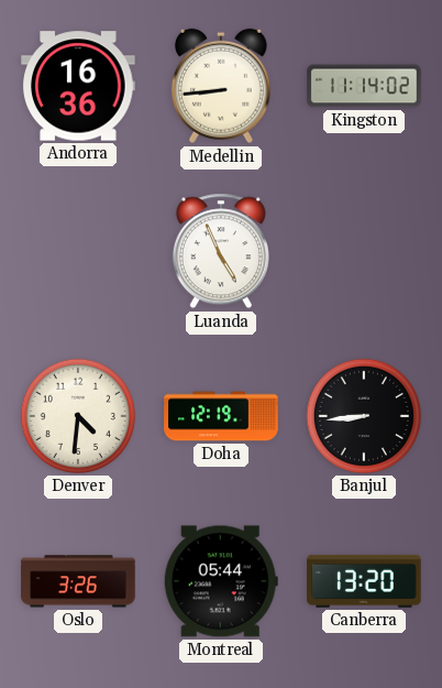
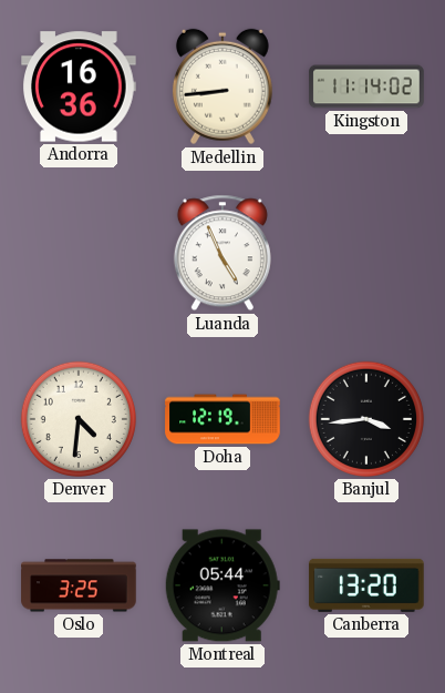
Banjul: 8:44 -> 3:44
Oslo: 3:26 -> 3:25
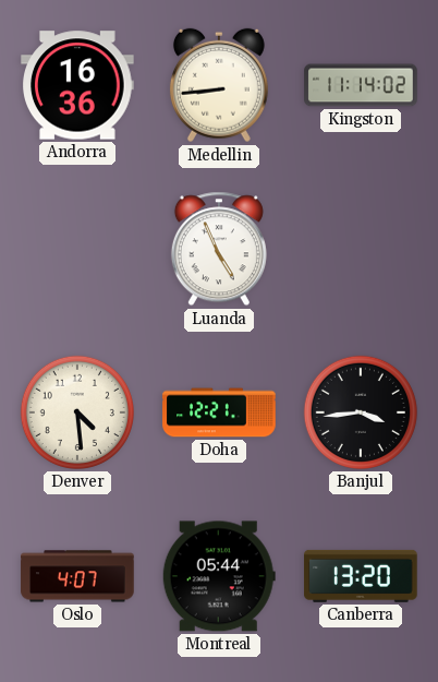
Denver: 4:31 -> 4:29
Doha: 12:19 -> 12:21
Oslo: 3:25 -> 4:07
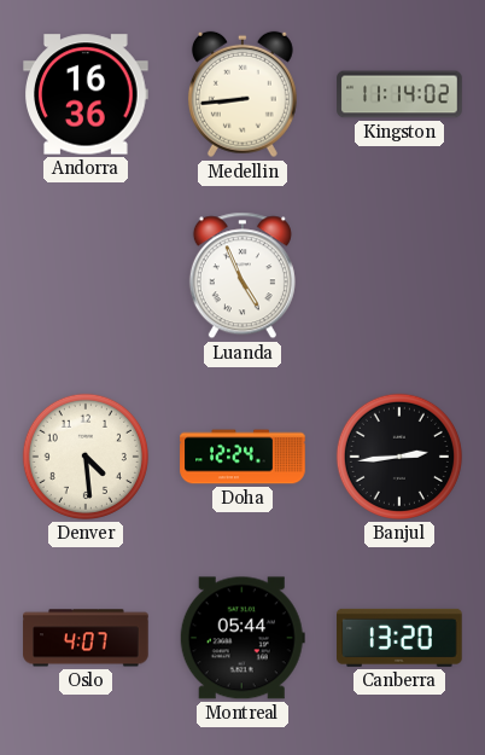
Doha: 12:21 -> 12:24
Banjul: 3:44 -> 2:44
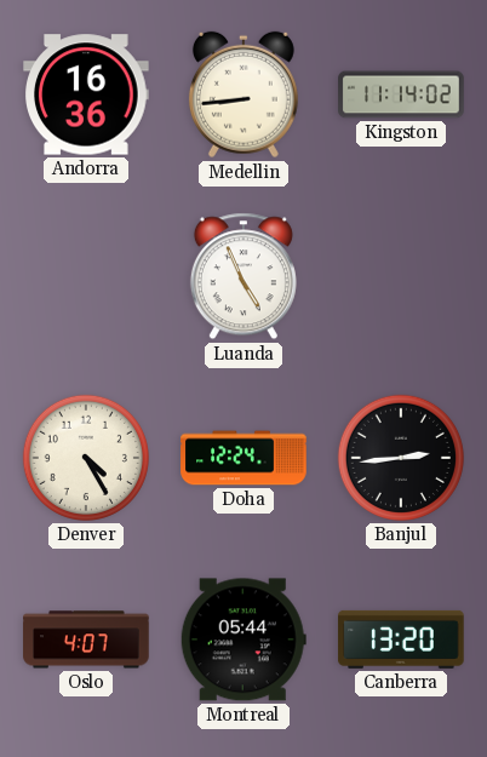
Denver: 4:29 -> 4:25
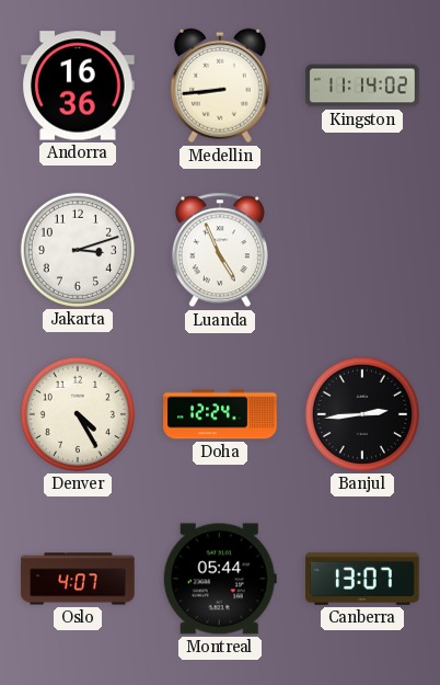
Jakarta: none -> 3:12
Canberra: 13:20 -> 13:07
